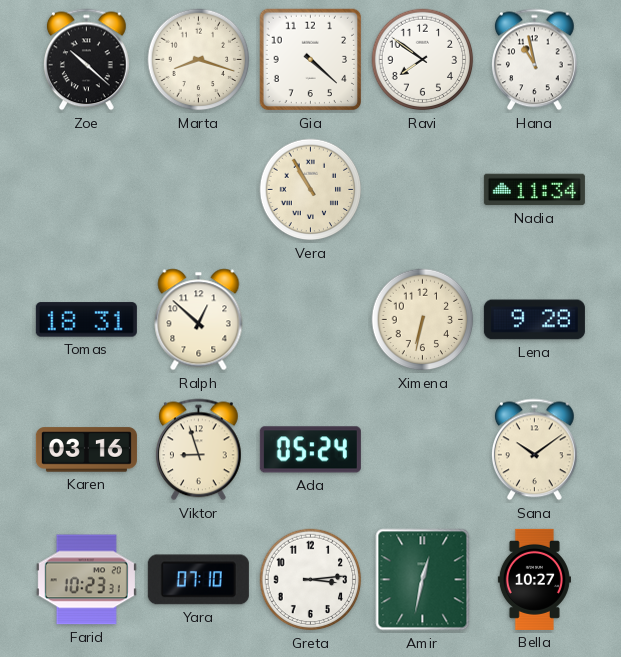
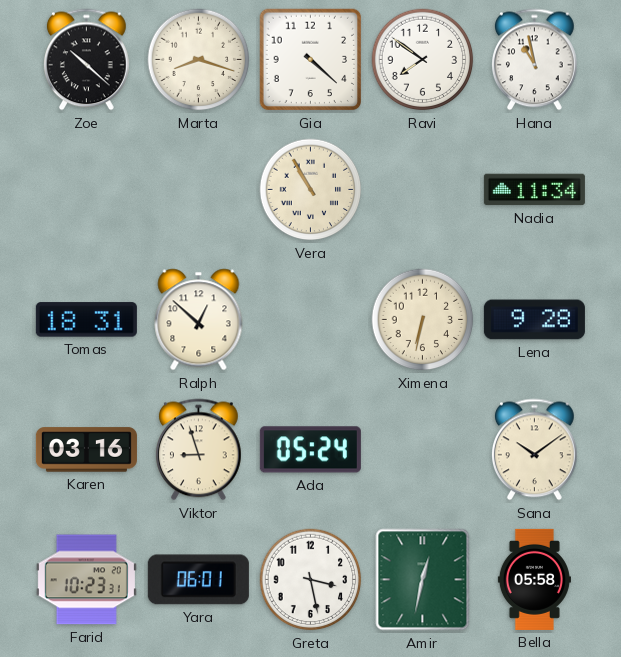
Yara: 07:10 -> 06:01
Greta: 3:14 -> 3:28
Bella: 10:27 -> 05:58
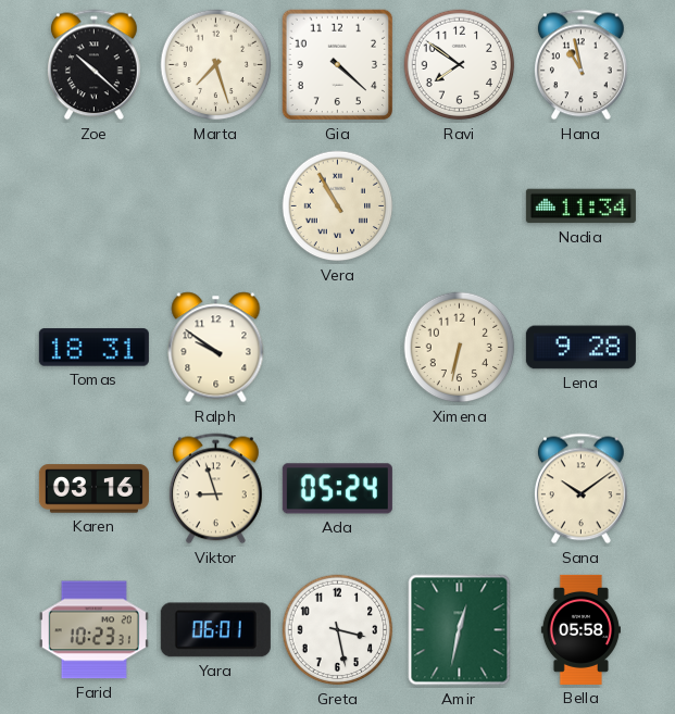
Marta: 8:18 -> 7:27
Ralph: 12:52 -> 9:51
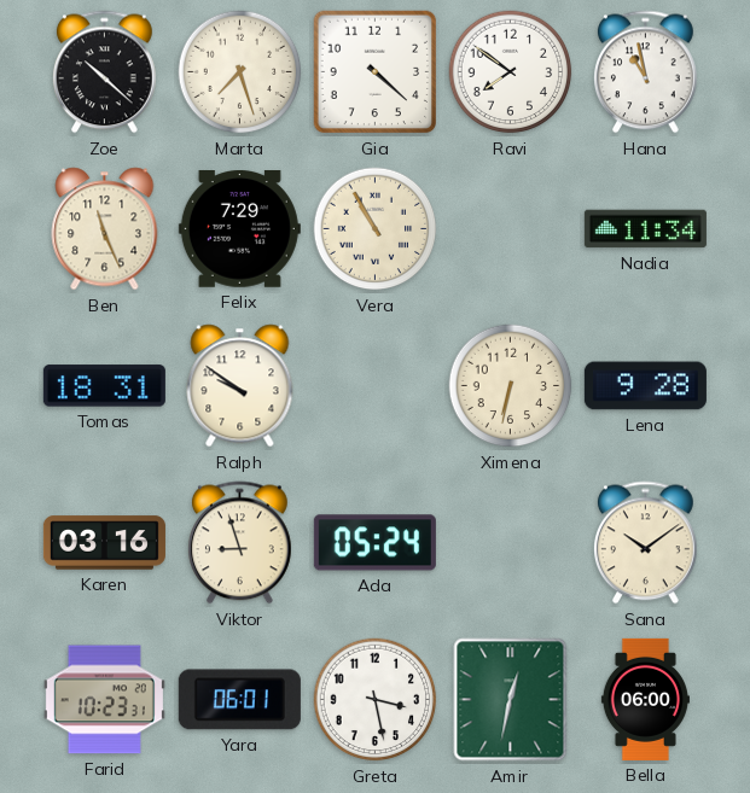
Ben: none -> 11:26
Felix: none -> 7:29
Bella: 05:58 -> 06:00
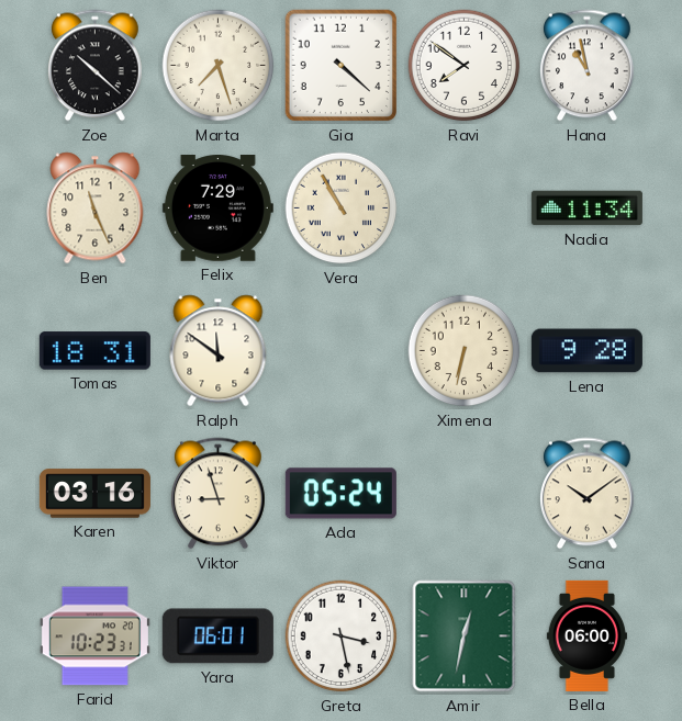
Ralph: 9:51 -> 11:51
